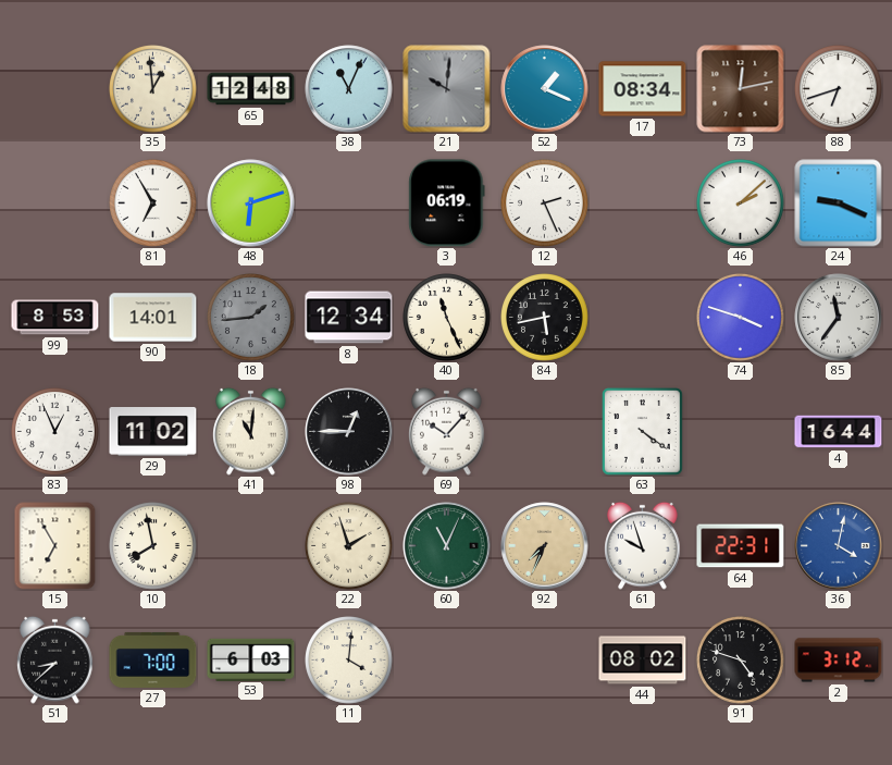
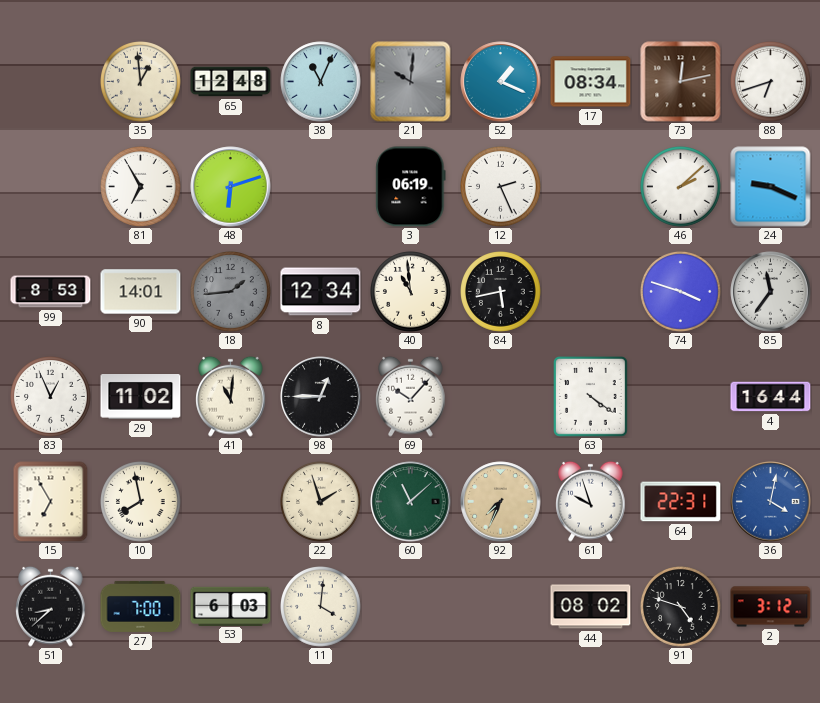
40: 11:26 -> 10:59
60: 11:04 -> 11:08
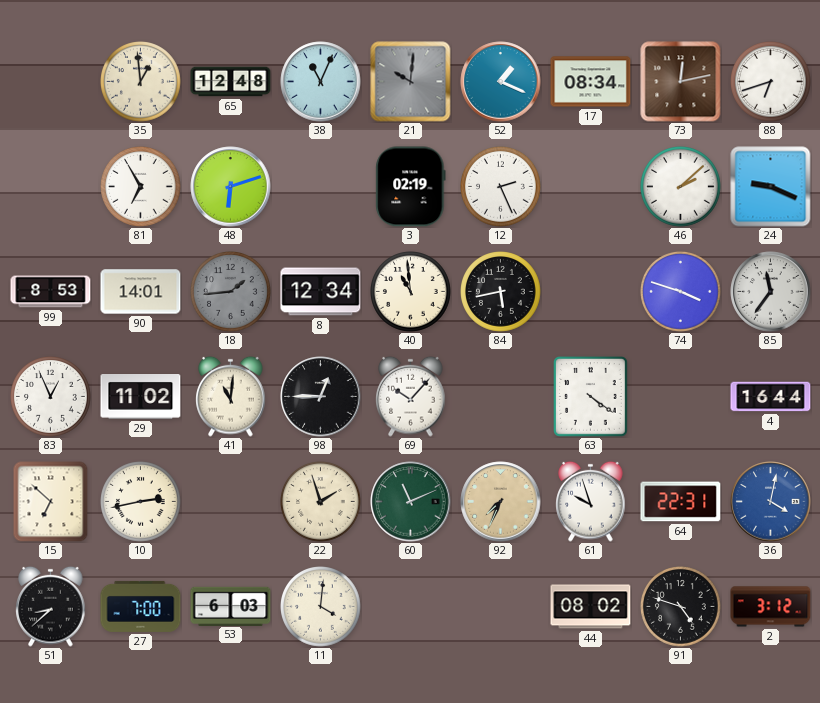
3: 06:19 -> 02:19
15: 6:55 -> 6:52
10: 7:58 -> 2:43
60: 11:08 -> 11:11
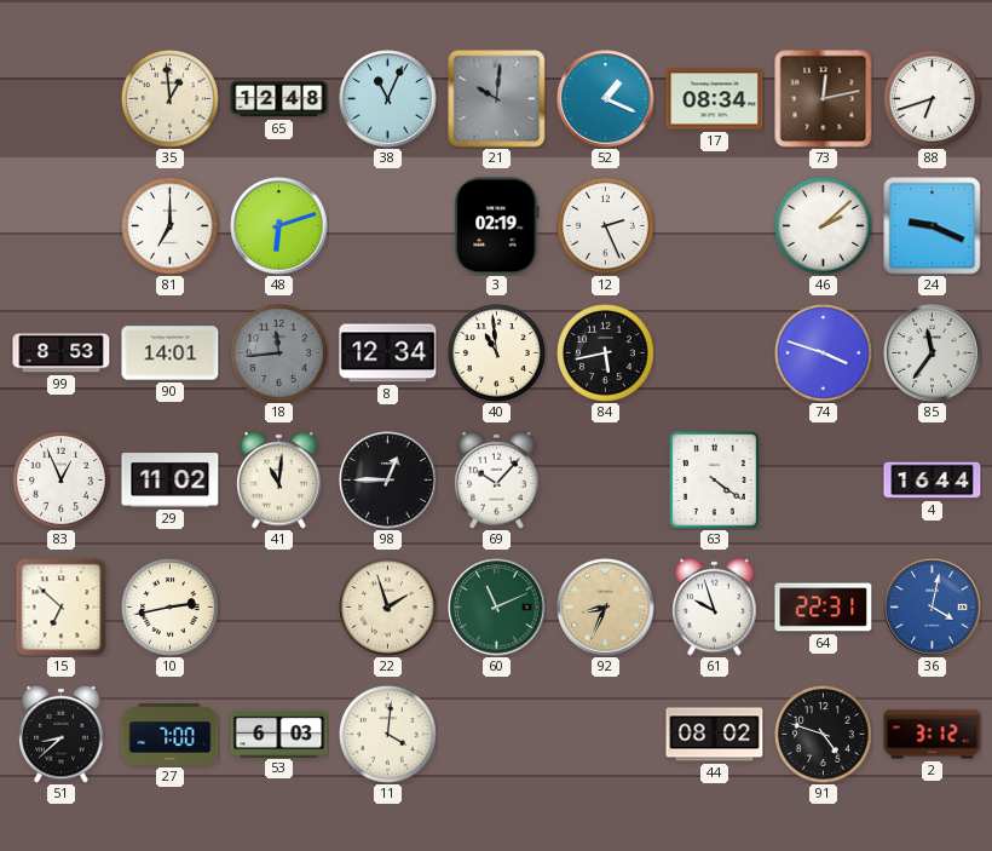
81: 6:55 -> 7:00
18: 1:44 -> 11:44
92: 7:34 -> 8:34
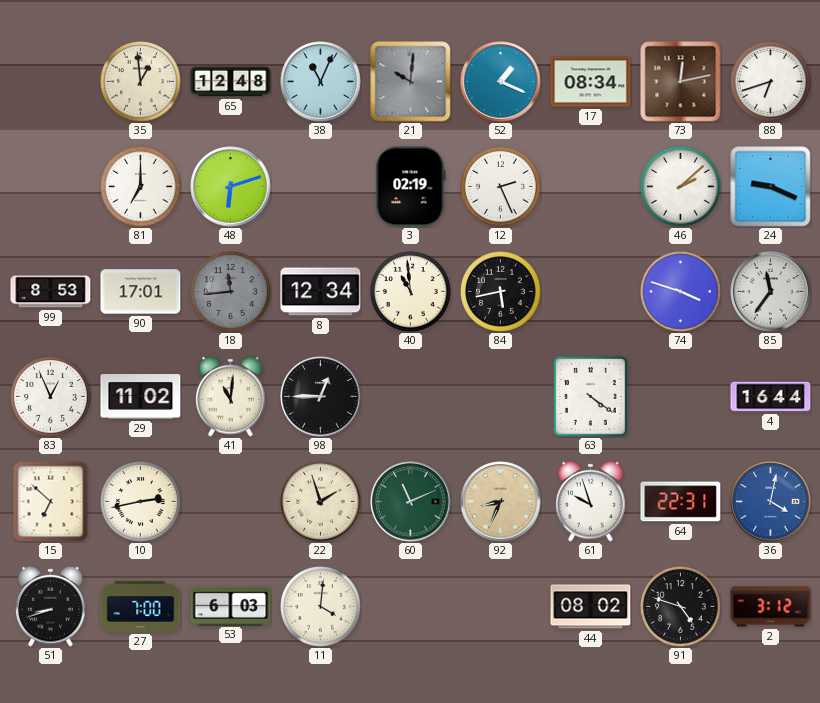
90: 14:01 -> 17:01
69: 10:07 -> none
51: 8:38 -> 8:42
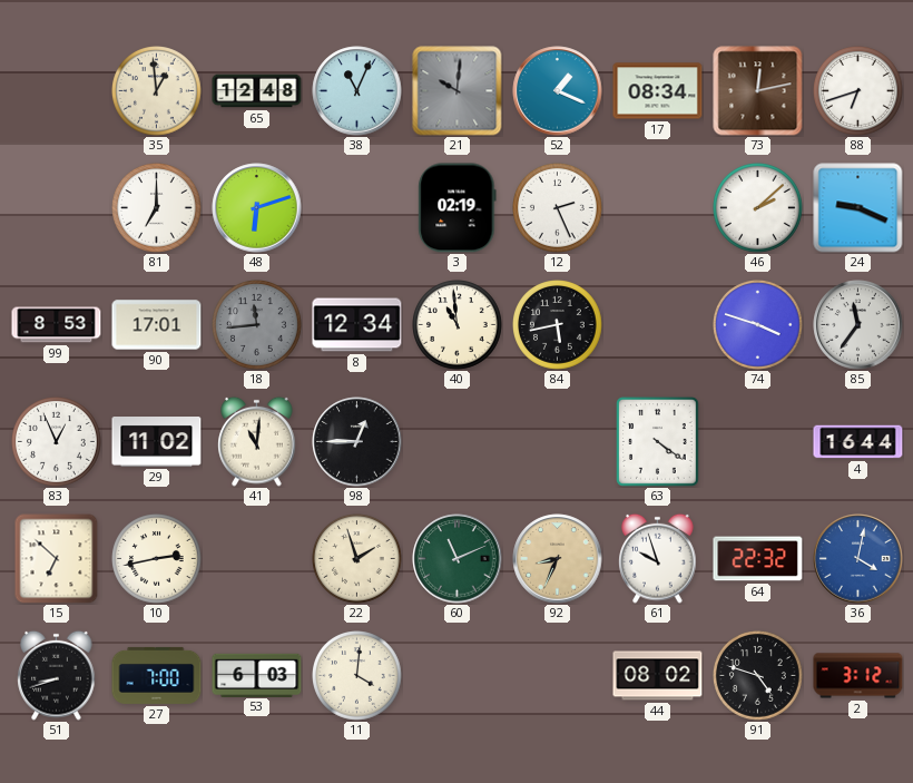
64: 22:31 -> 22:32
